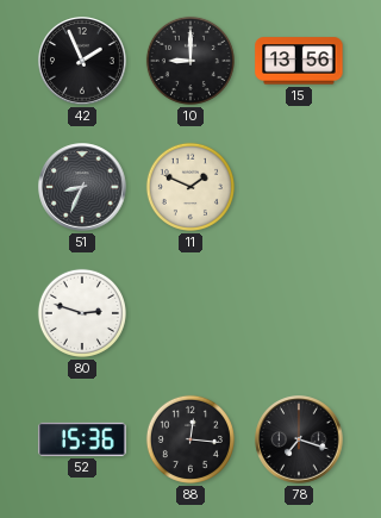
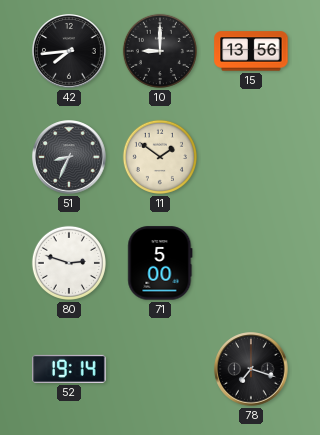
42: 1:56 -> 7:44
11: 1:49 -> 1:51
71: none -> 5:00
52: 15:36 -> 19:14
88: 12:16 -> none
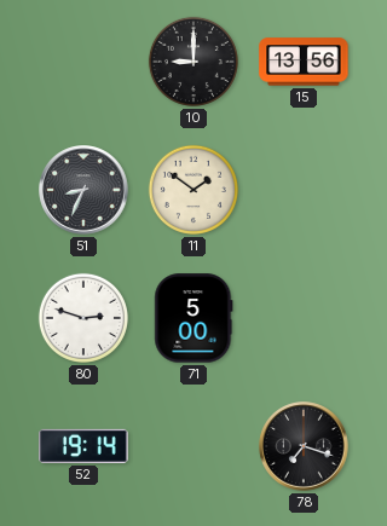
42: 7:44 -> none
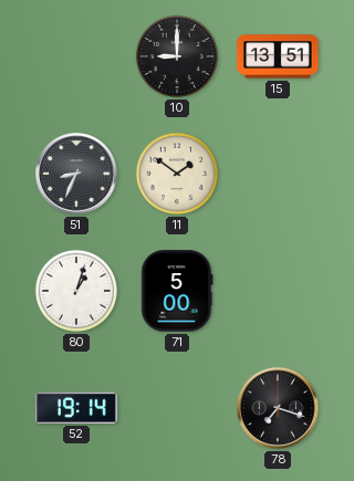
15: 13:56 -> 13:51
80: 2:48 -> 1:03
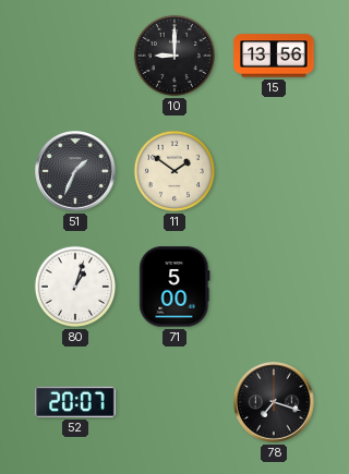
15: 13:51 -> 13:56
51: 8:34 -> 1:34
52: 19:14 -> 20:07
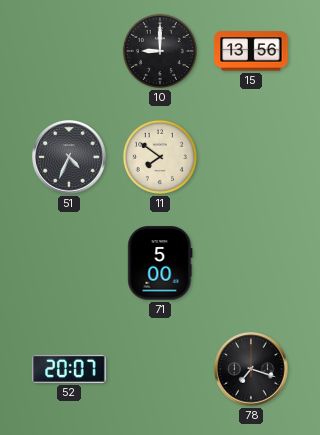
51: 1:34 -> 4:34
11: 1:51 -> 7:51
80: 1:03 -> none
